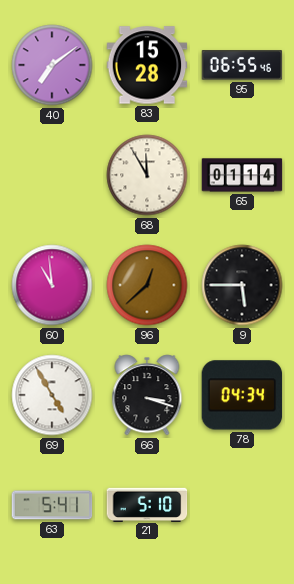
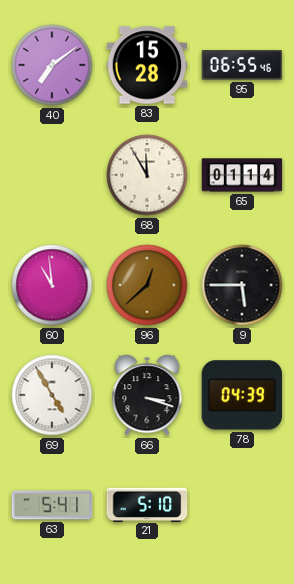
78: 04:34 -> 04:39
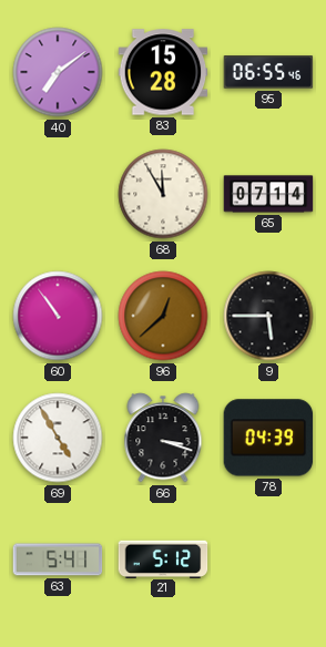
65: 01:14 -> 07:14
60: 10:59 -> 10:54
21: 5:10 -> 5:12
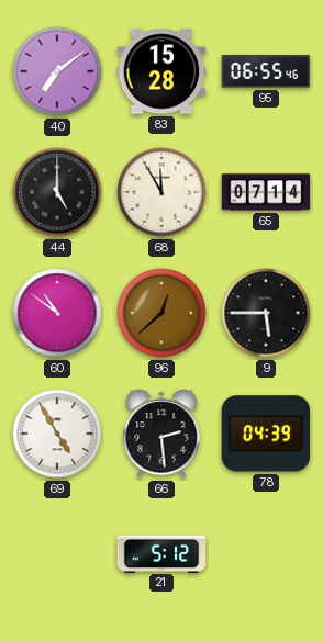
44: none -> 5:00
60: 10:54 -> 10:51
66: 3:18 -> 2:29
63: 5:41 -> none
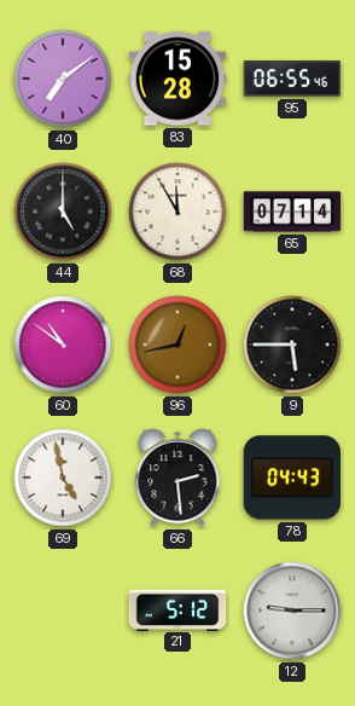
96: 12:38 -> 12:43
69: 4:55 -> 4:58
78: 04:39 -> 04:43
12: none -> 9:15
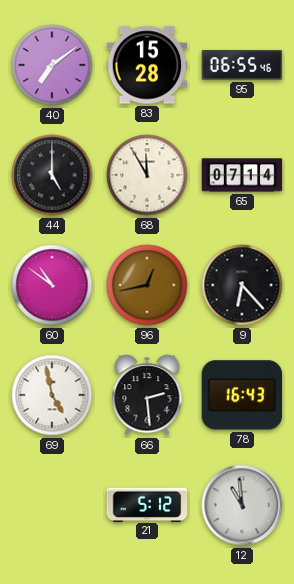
9: 5:45 -> 6:23
78: 04:43 -> 16:43
12: 9:15 -> 10:59
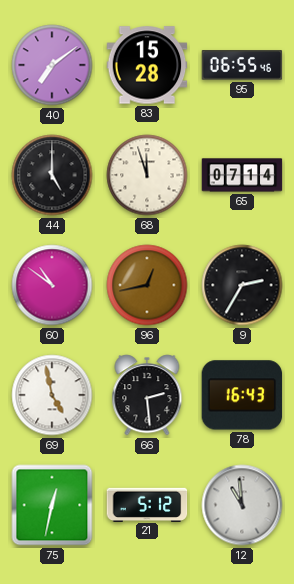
68: 11:55 -> 11:57
9: 6:23 -> 2:35
75: none -> 12:32
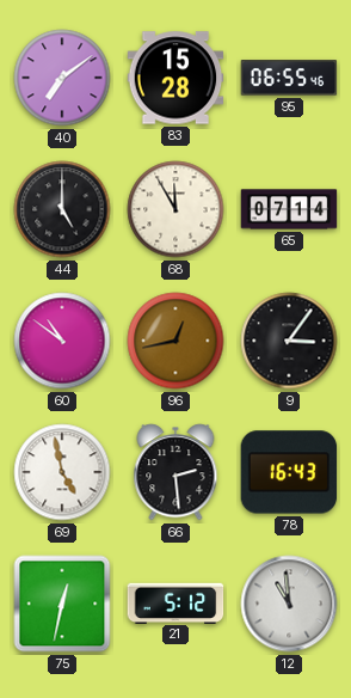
68: 11:57 -> 11:55
9: 2:35 -> 3:06
